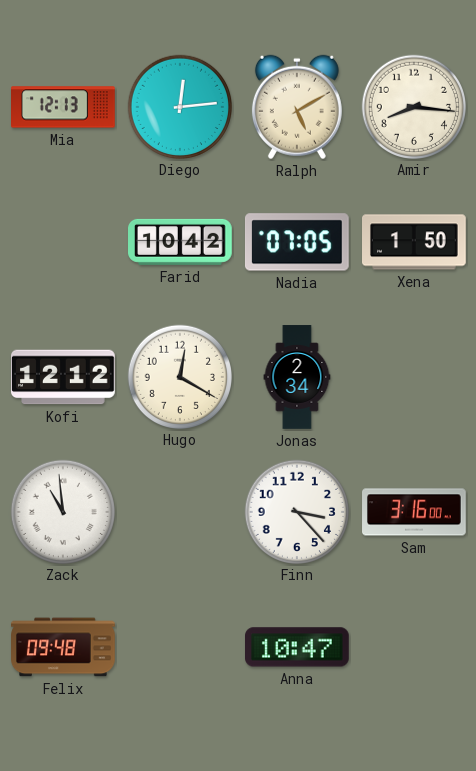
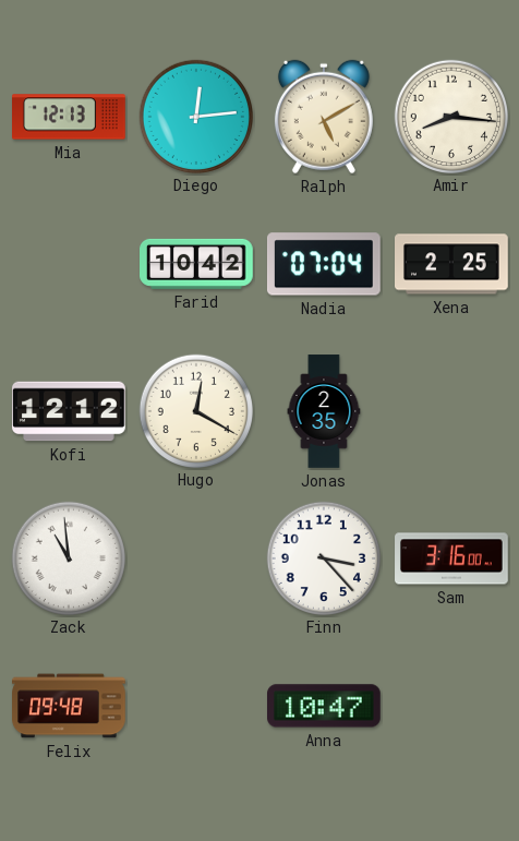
Nadia: 07:05 -> 07:04
Xena: 1:50 -> 2:25
Jonas: 2:34 -> 2:35
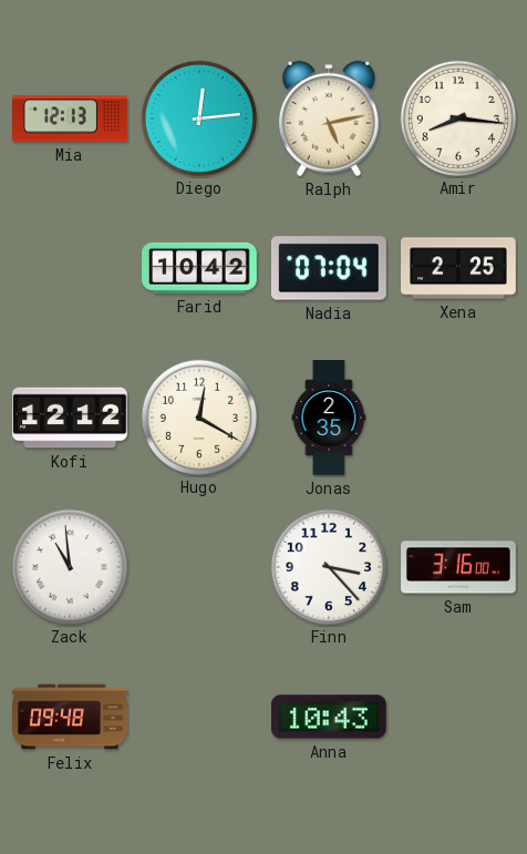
Ralph: 5:10 -> 5:13
Anna: 10:47 -> 10:43
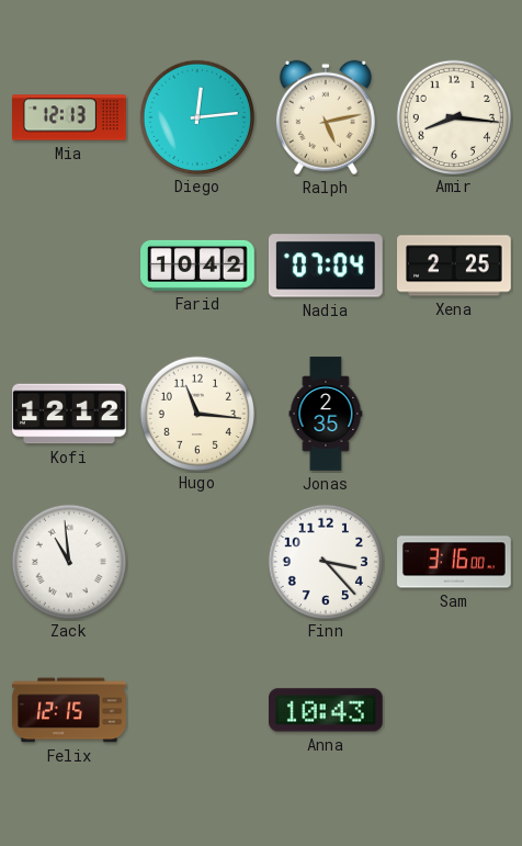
Hugo: 12:20 -> 11:16
Felix: 09:48 -> 12:15
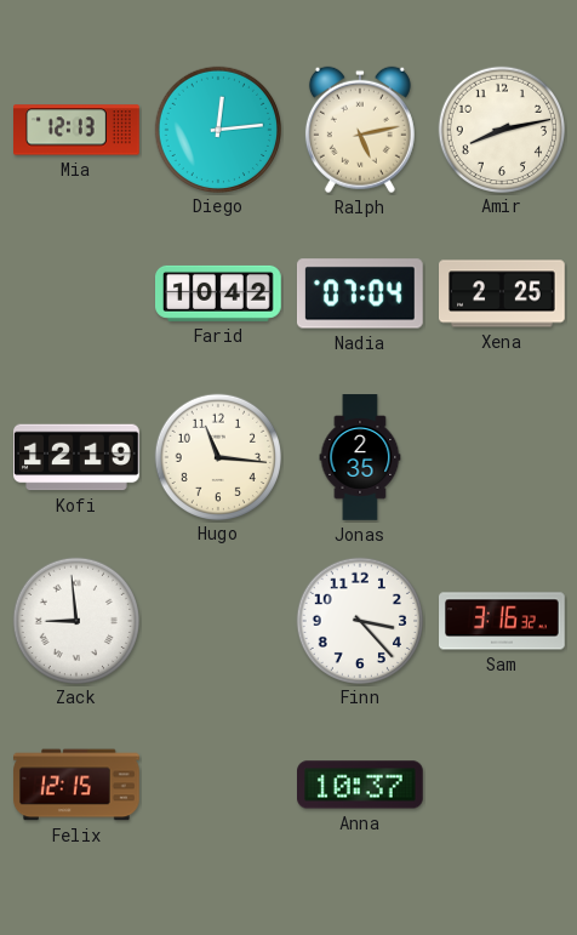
Amir: 8:16 -> 8:13
Kofi: 12:12 -> 12:19
Zack: 10:59 -> 8:59
Sam: 3:16:00 -> 3:16:32
Anna: 10:43 -> 10:37
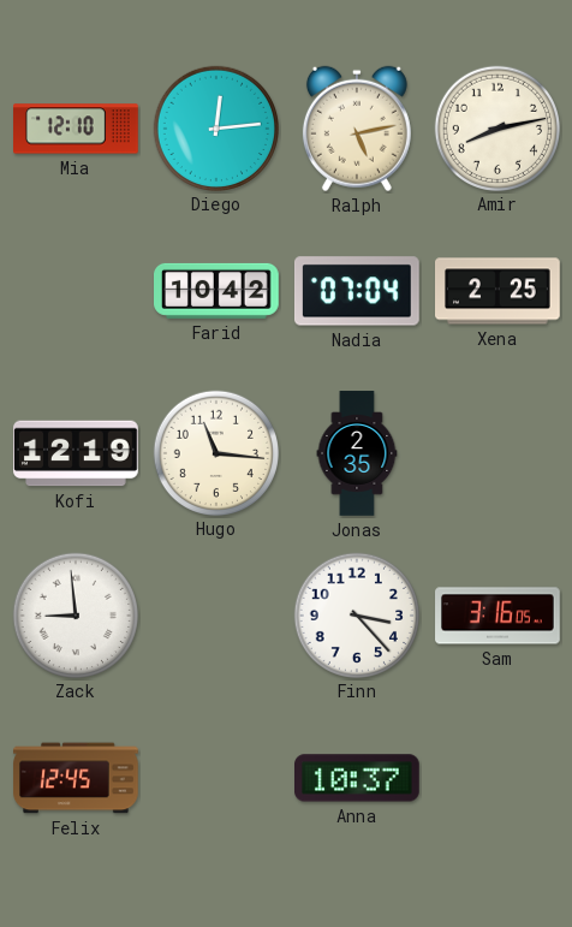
Mia: 12:13 -> 12:10
Sam: 3:16:32 -> 3:16:05
Felix: 12:15 -> 12:45
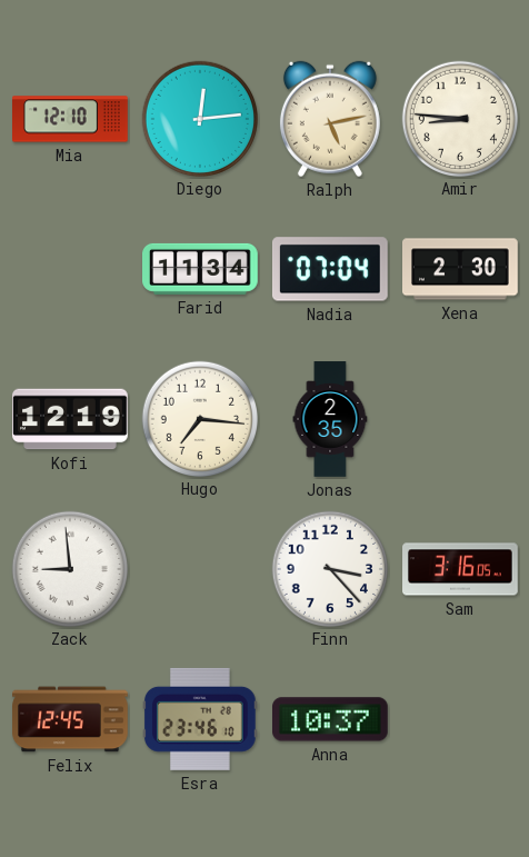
Amir: 8:13 -> 8:46
Farid: 10:42 -> 11:34
Xena: 2:25 -> 2:30
Hugo: 11:16 -> 7:16
Esra: none -> 23:46
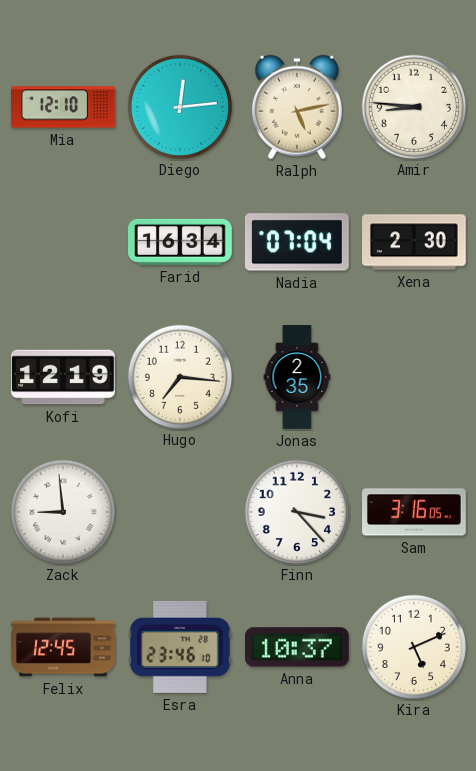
Farid: 11:34 -> 16:34
Kira: none -> 5:11
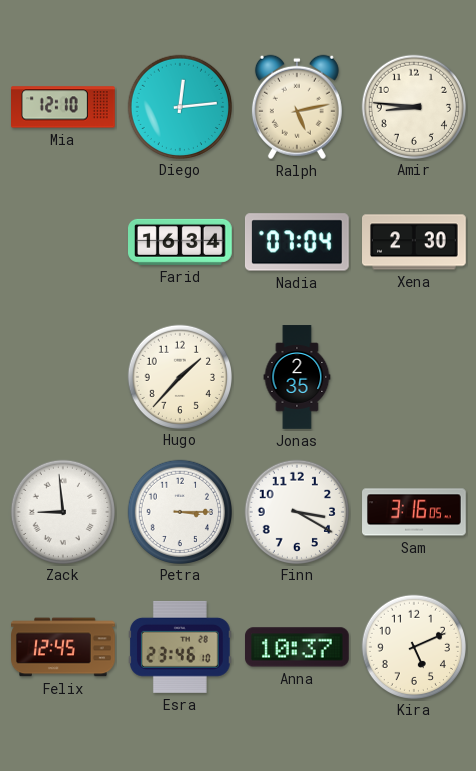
Kofi: 12:19 -> none
Hugo: 7:16 -> 1:37
Petra: none -> 3:15
Finn: 3:23 -> 3:20
